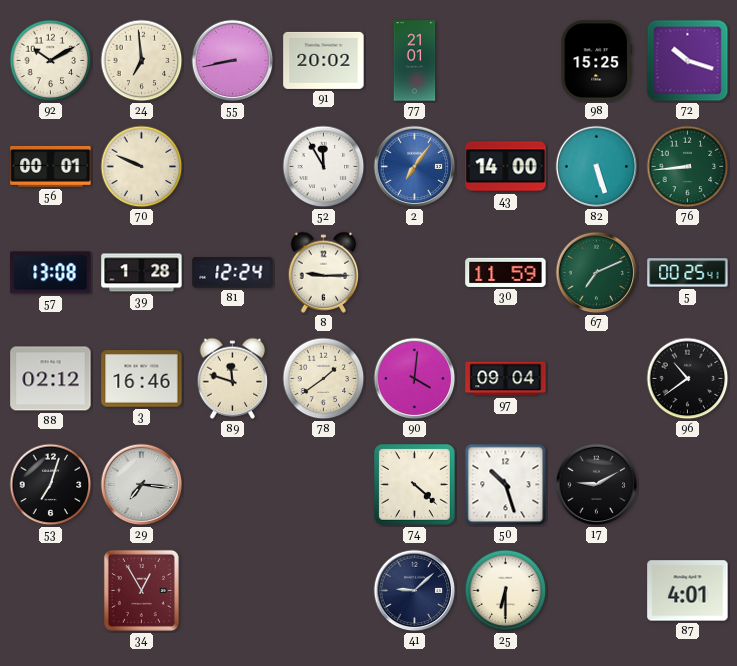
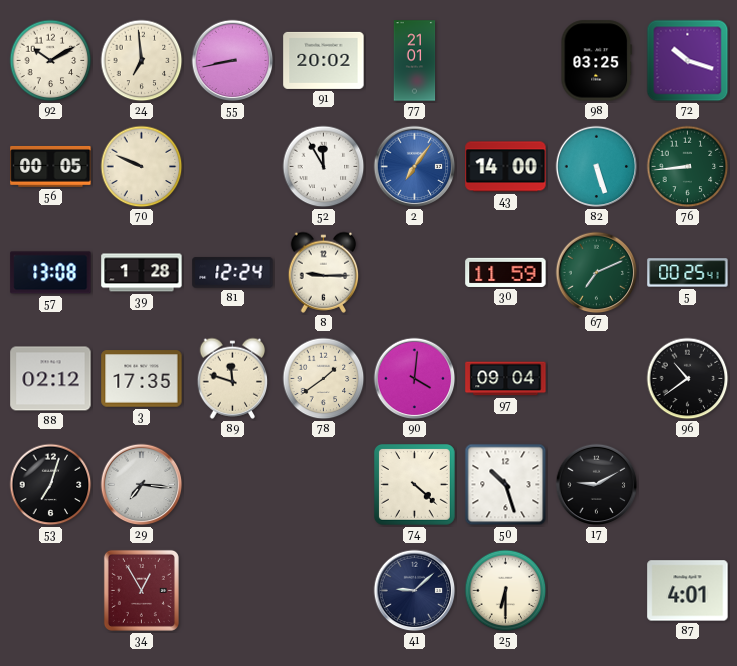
98: 15:25 -> 03:25
56: 00:01 -> 00:05
3: 16:46 -> 17:35
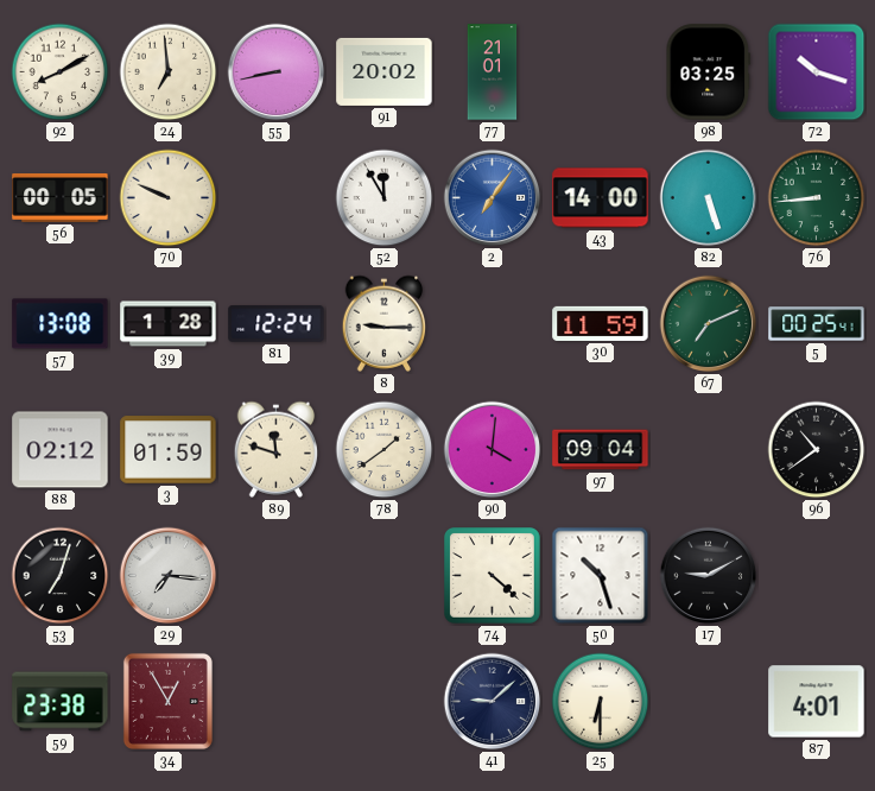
92: 10:10 -> 8:10
3: 17:35 -> 01:59
59: none -> 23:38
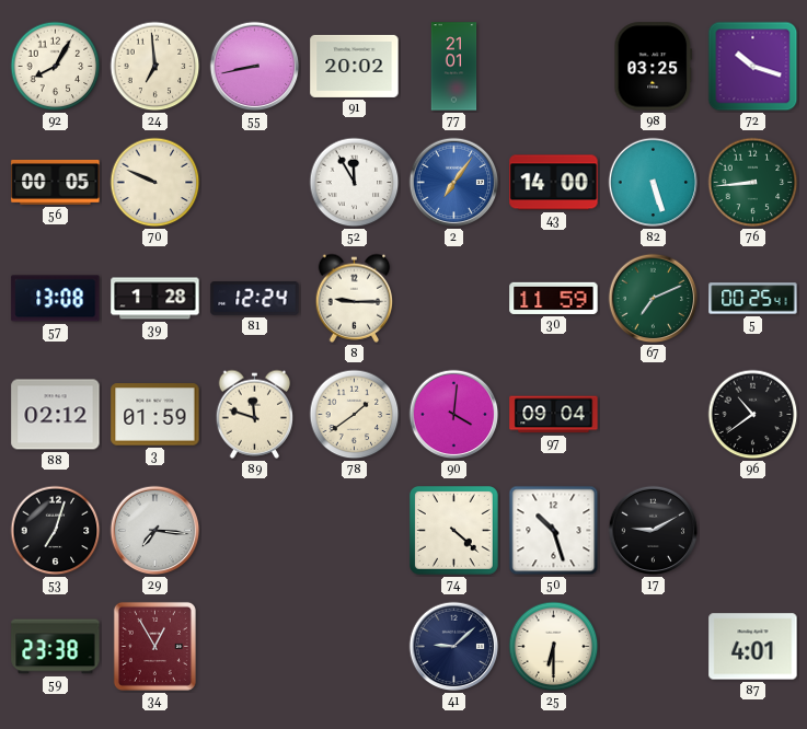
92: 8:10 -> 8:05
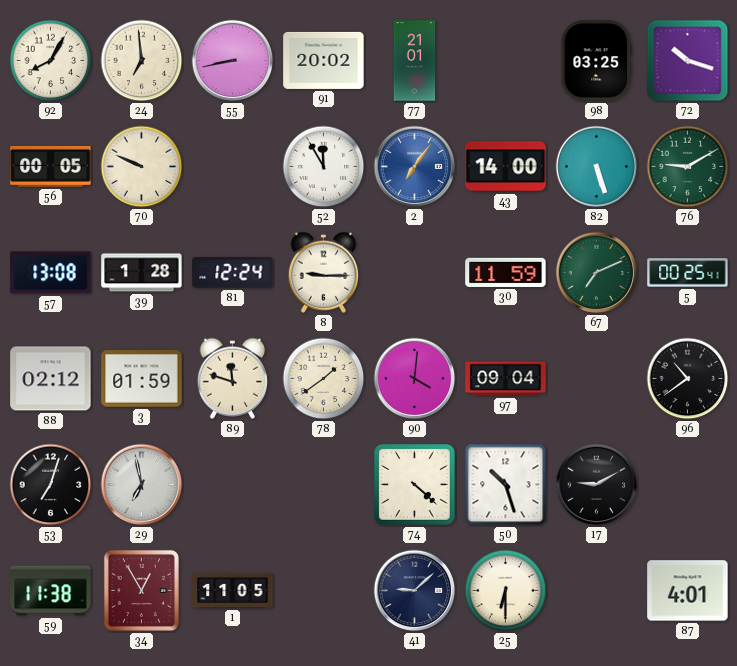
76: 8:44 -> 9:10
29: 7:16 -> 6:58
59: 23:38 -> 11:38
1: none -> 11:05
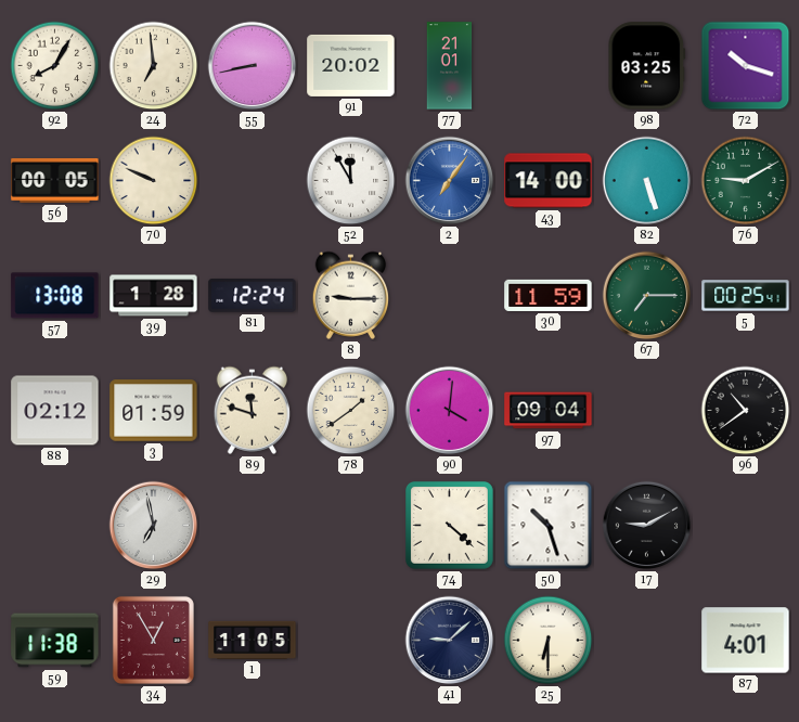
67: 7:11 -> 7:15
53: 7:03 -> none
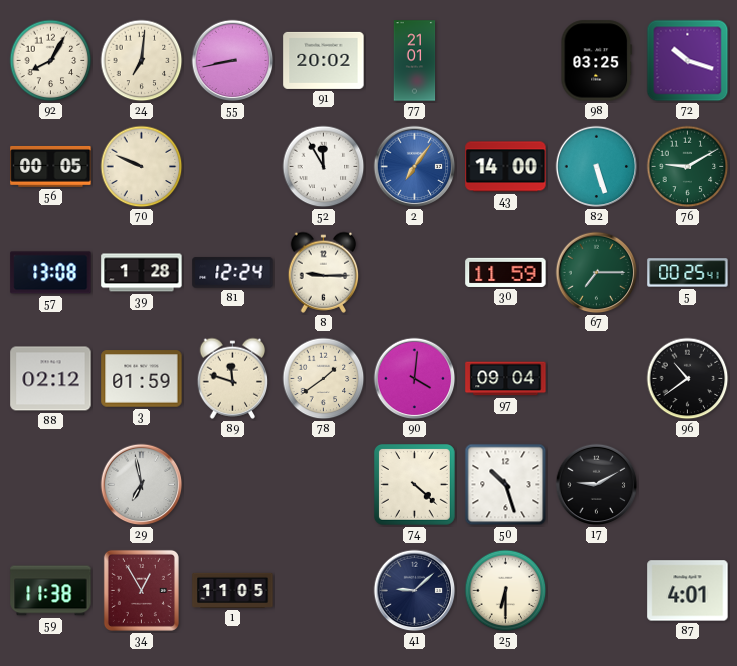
24: 6:59 -> 7:01
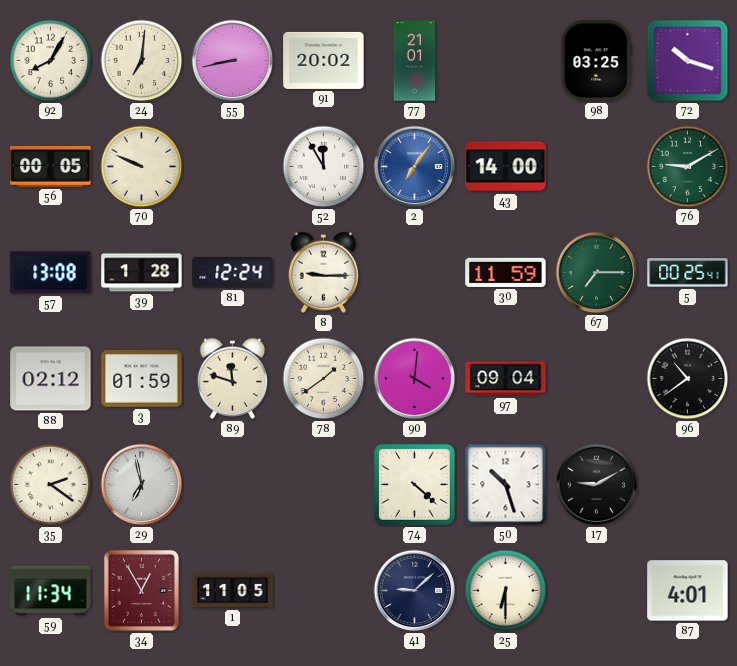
82: 5:27 -> none
35: none -> 2:21
59: 11:38 -> 11:34
